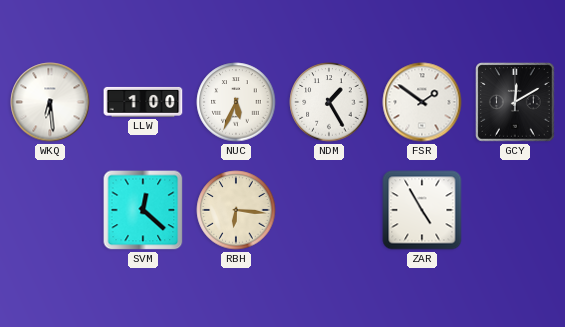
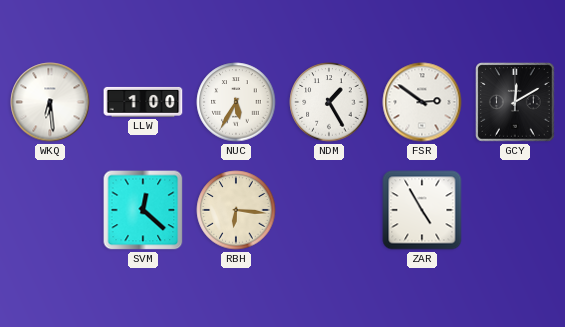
NUC: 5:34 -> 5:35
FSR: 1:51 -> 2:51
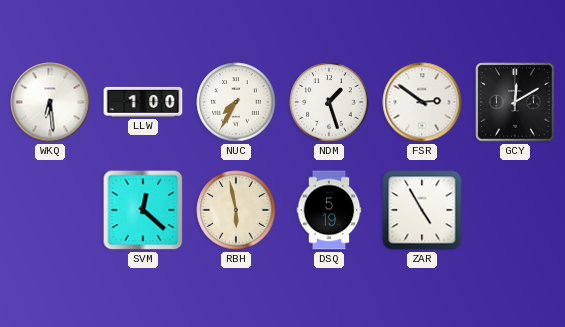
NUC: 5:35 -> 7:35
NDM: 1:25 -> 1:27
RBH: 6:16 -> 5:58
DSQ: none -> 5:19
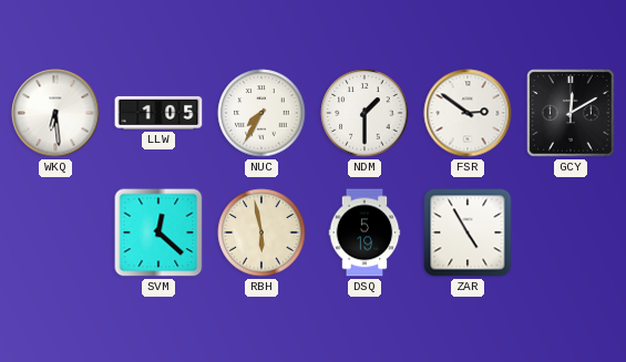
LLW: 1:00 -> 1:05
NDM: 1:27 -> 1:30
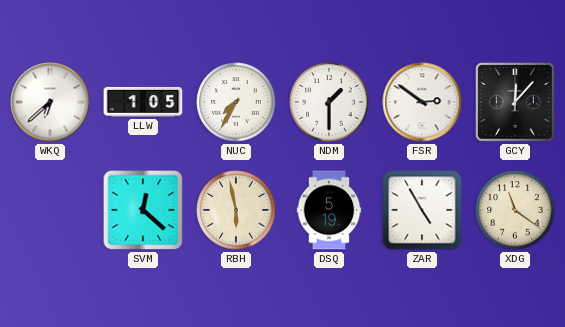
WKQ: 6:29 -> 6:38
GCY: 12:10 -> 12:07
XDG: none -> 11:21
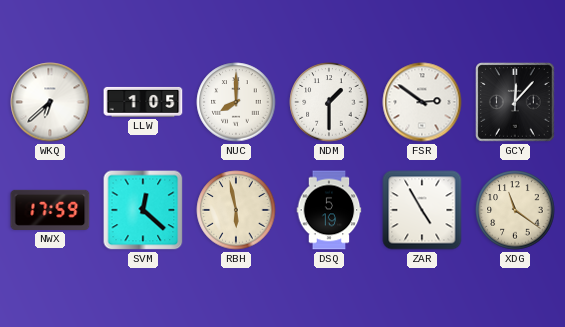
NUC: 7:35 -> 8:00
NWX: none -> 17:59
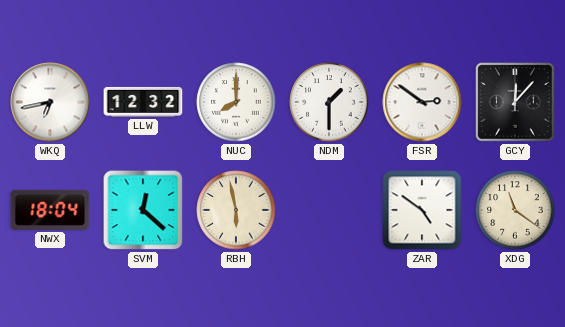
WKQ: 6:38 -> 6:43
LLW: 1:05 -> 12:32
NWX: 17:59 -> 18:04
DSQ: 5:19 -> none
ZAR: 4:55 -> 4:51
